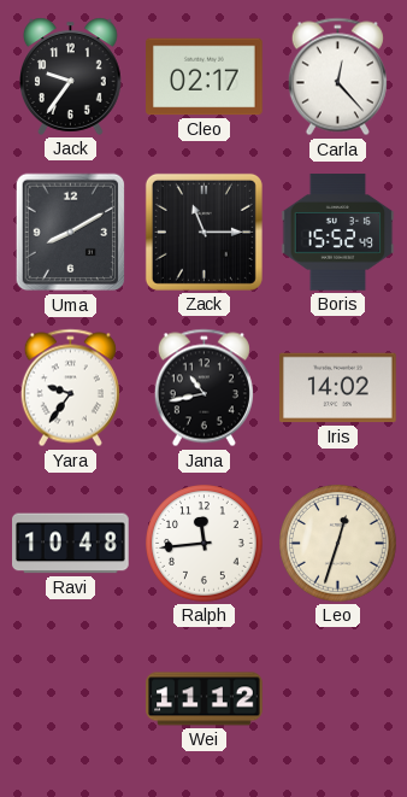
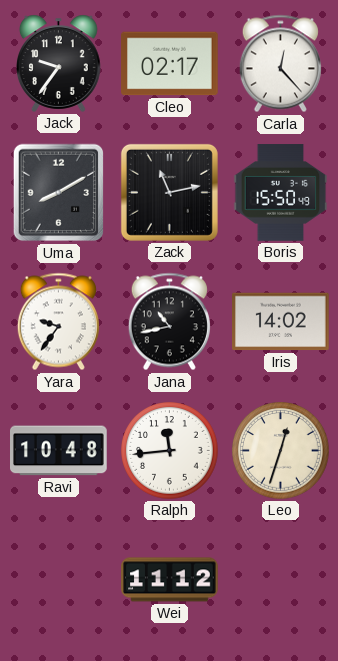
Zack: 11:15 -> 11:13
Boris: 15:52 -> 15:50
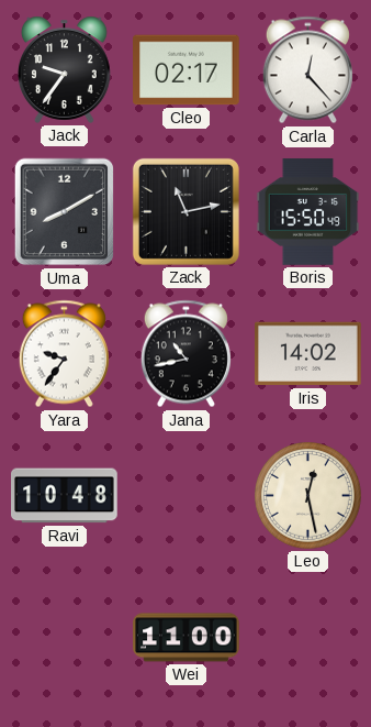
Ralph: 11:44 -> none
Leo: 12:33 -> 12:28
Wei: 11:12 -> 11:00
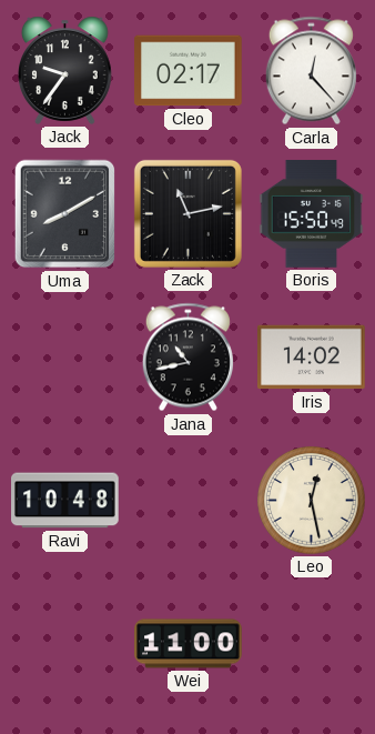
Yara: 9:36 -> none
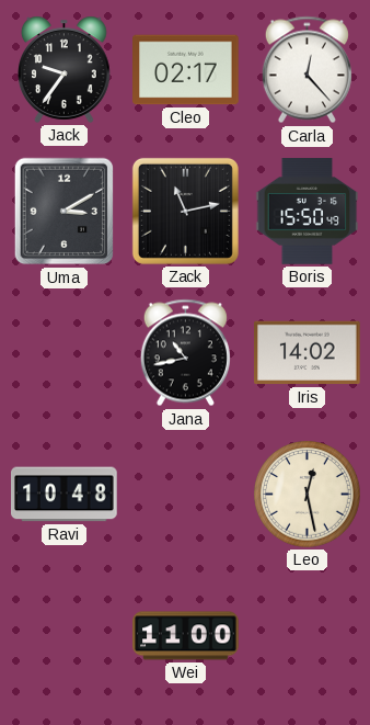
Uma: 8:10 -> 3:10
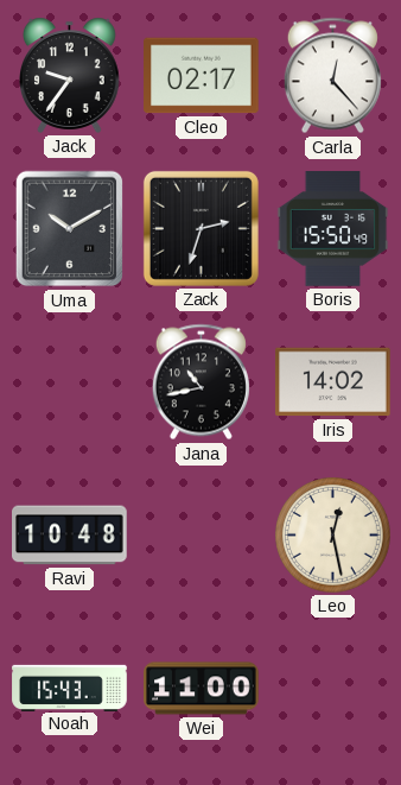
Uma: 3:10 -> 10:10
Zack: 11:13 -> 2:33
Noah: none -> 15:43
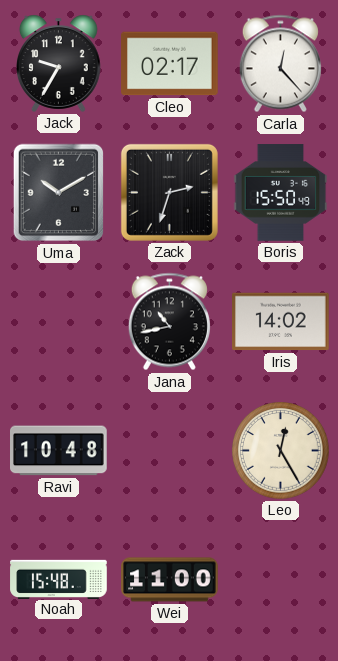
Jack: 9:36 -> 9:35
Leo: 12:28 -> 12:25
Noah: 15:43 -> 15:48
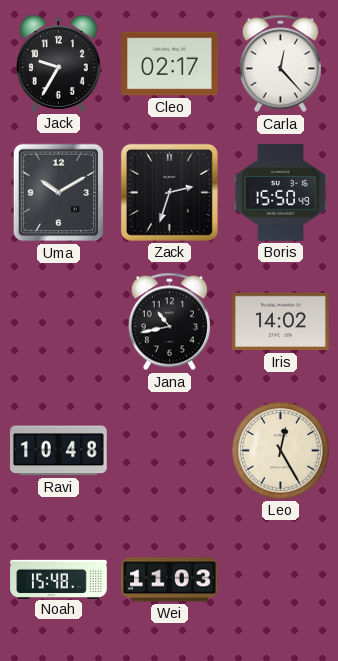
Wei: 11:00 -> 11:03
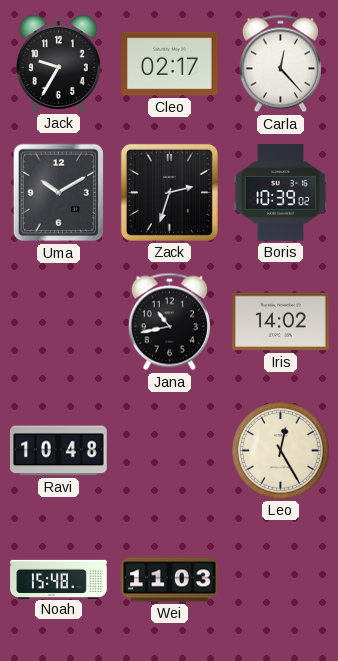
Boris: 15:50 -> 10:39
